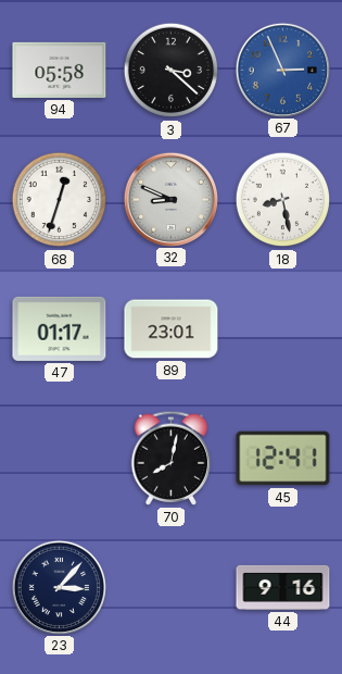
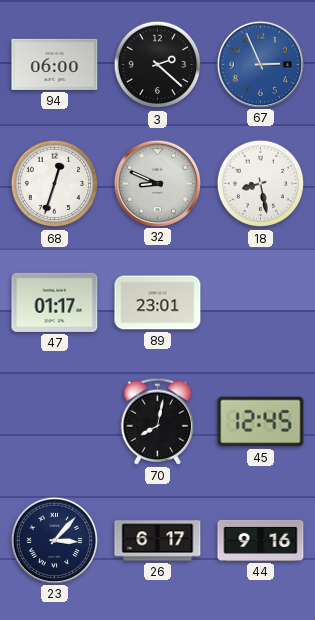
94: 05:58 -> 06:00
3: 3:22 -> 2:22
45: 12:41 -> 12:45
26: none -> 6:17
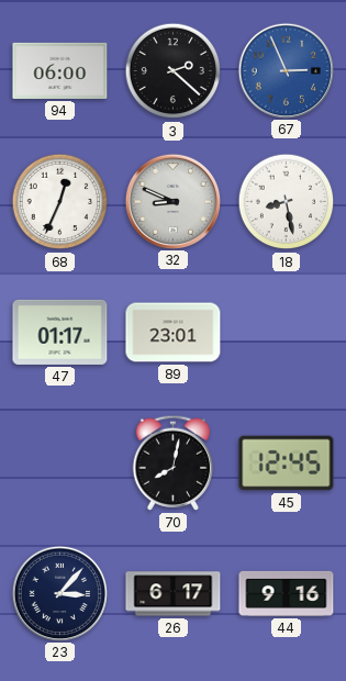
68: 12:33 -> 12:34
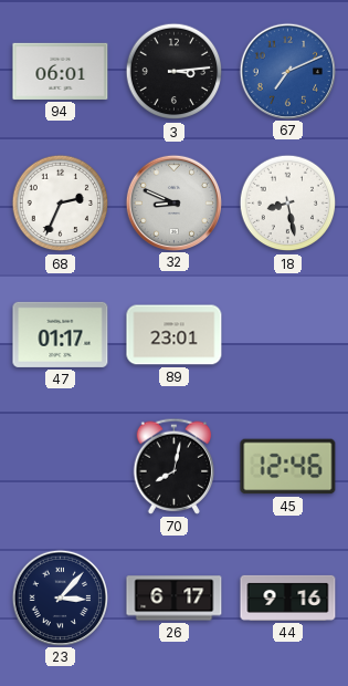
94: 06:00 -> 06:01
3: 2:22 -> 3:14
67: 2:56 -> 7:11
68: 12:34 -> 2:34
45: 12:45 -> 12:46
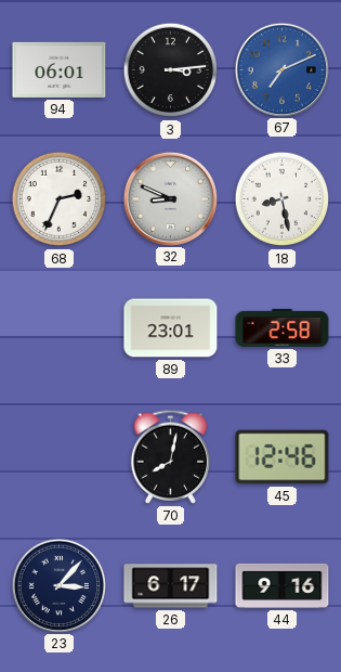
47: 01:17 -> none
33: none -> 2:58
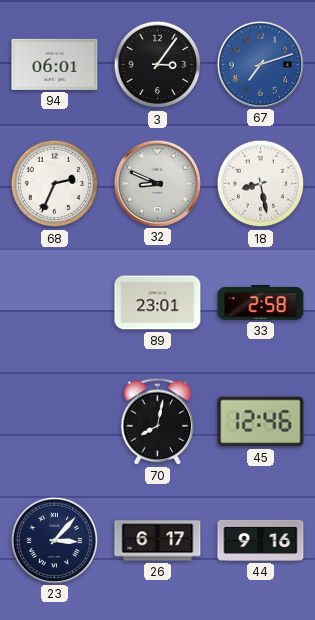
3: 3:14 -> 3:06
67: 7:11 -> 7:12
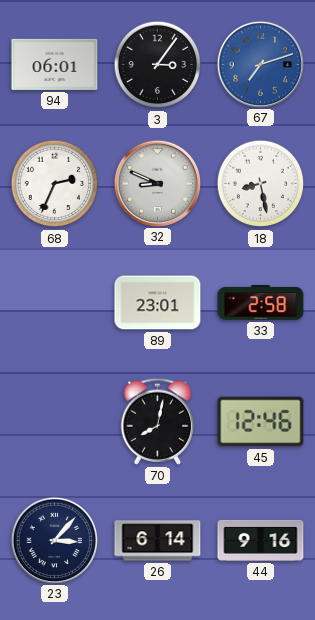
26: 6:17 -> 6:14
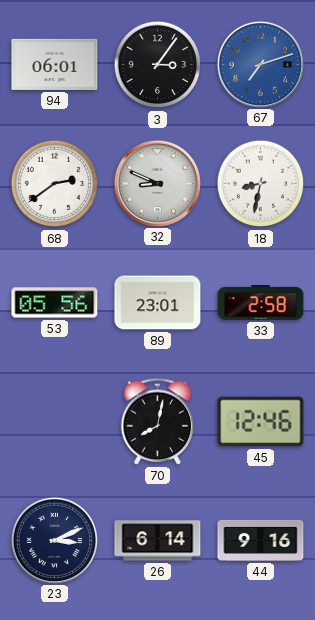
68: 2:34 -> 2:39
18: 8:28 -> 8:32
53: none -> 05:56
23: 3:07 -> 3:11
